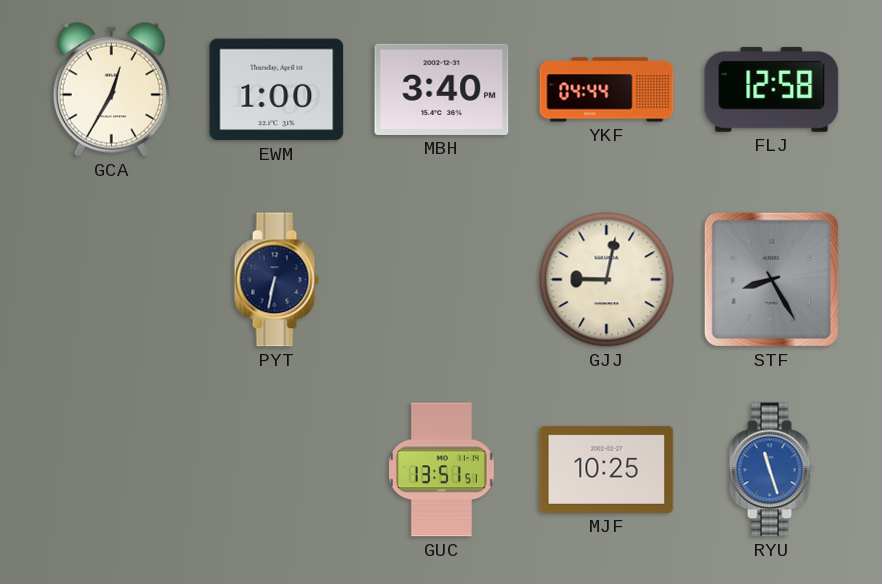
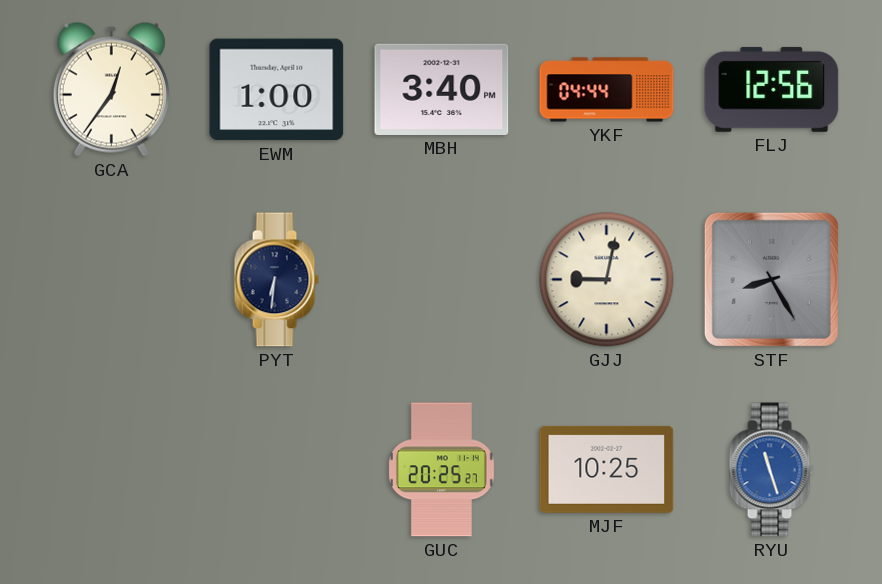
GCA: 12:35 -> 12:36
FLJ: 12:58 -> 12:56
PYT: 6:32 -> 6:31
GUC: 13:51 -> 20:25
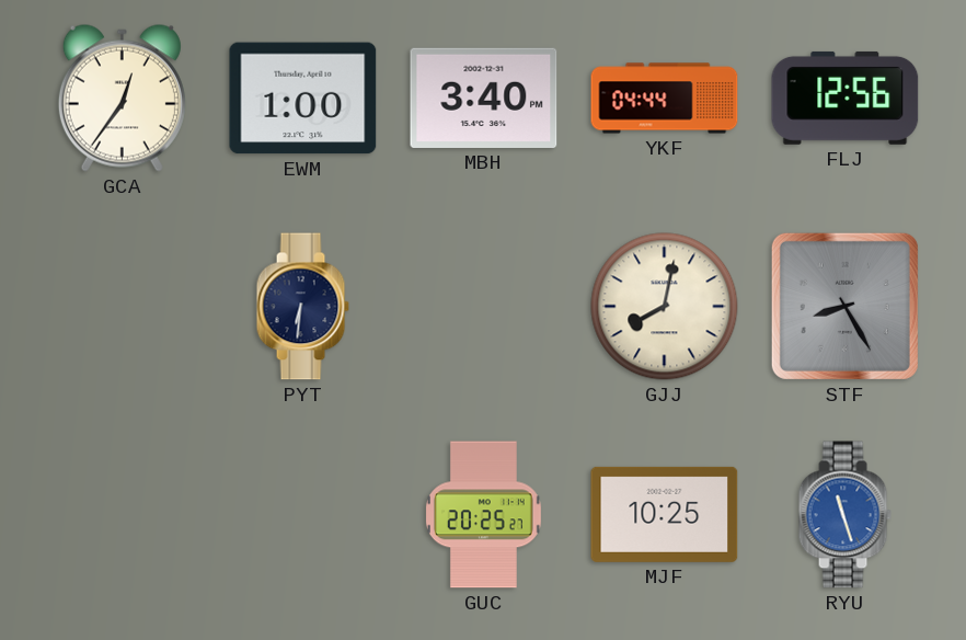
GJJ: 9:02 -> 8:02
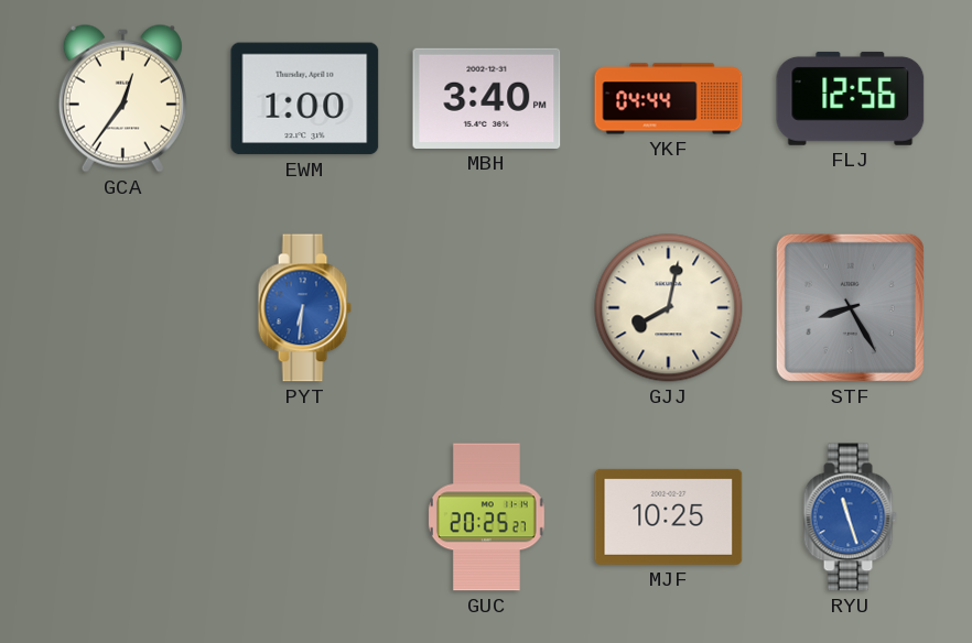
PYT dial: navy -> blue
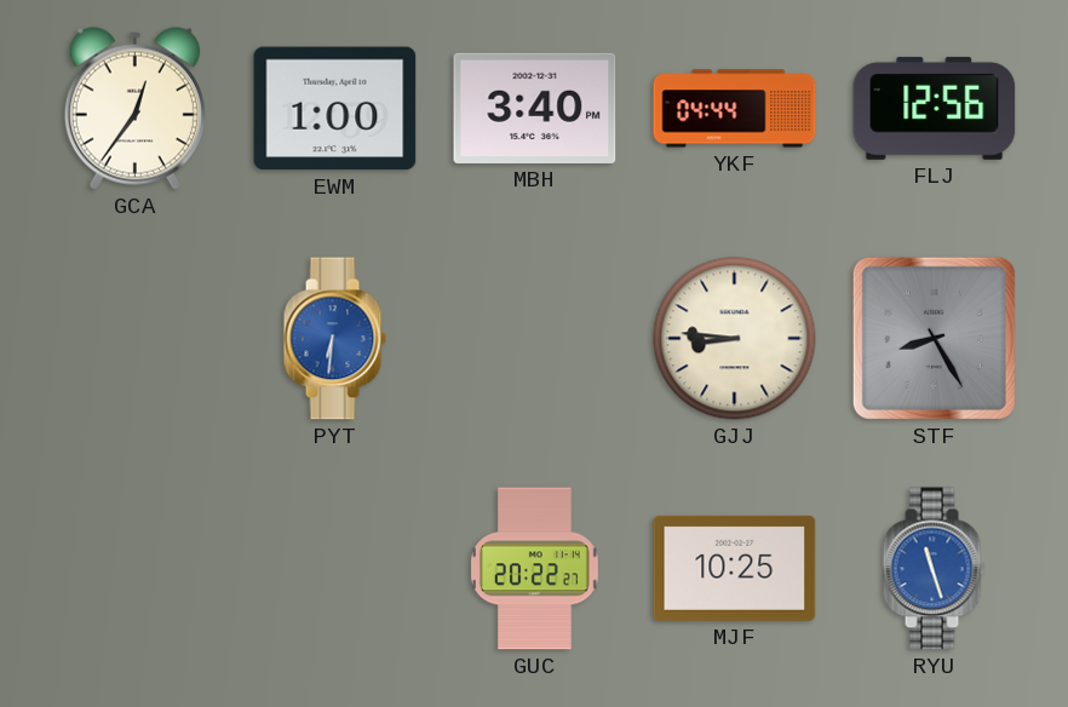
GJJ: 8:02 -> 8:46
GUC: 20:25 -> 20:22
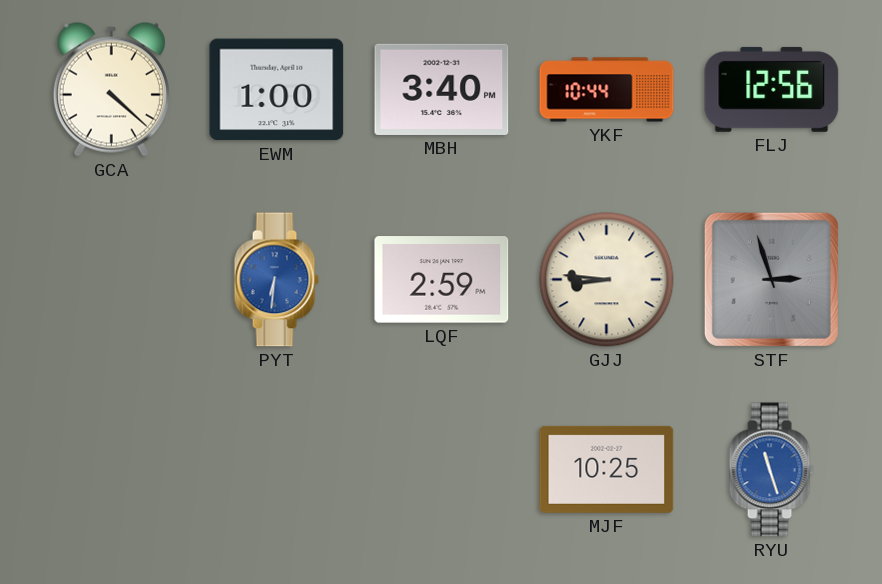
GCA: 12:36 -> 4:22
YKF: 04:44 -> 10:44
LQF: none -> 2:59
STF: 8:25 -> 2:57
GUC: 20:22 -> none
